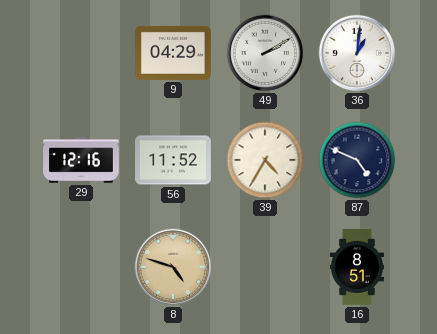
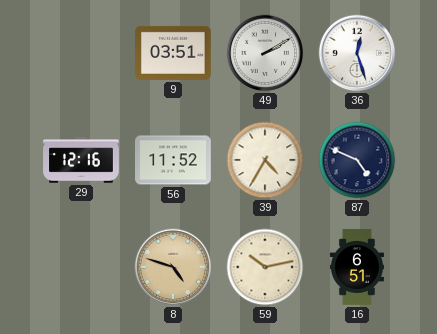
9: 04:29 -> 03:51
36: 1:01 -> 12:27
59: none -> 10:13
16: 8:51 -> 6:51
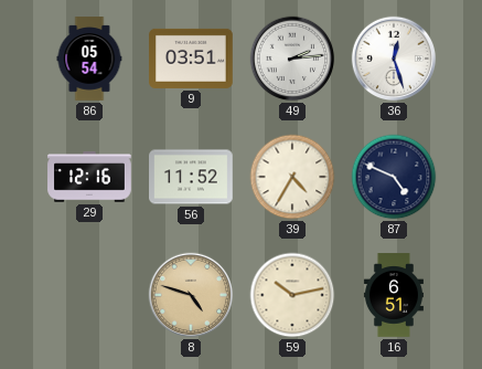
86: none -> 05:54
49: 2:10 -> 2:14
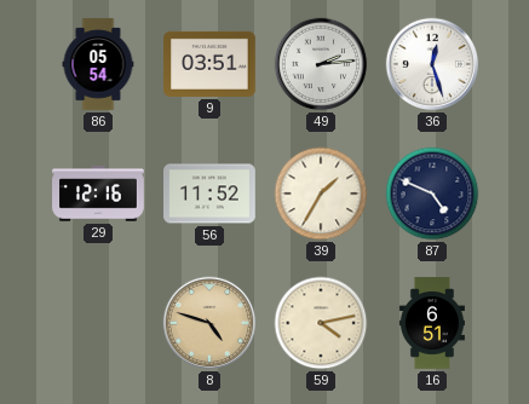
39: 4:35 -> 1:35
59: 10:13 -> 4:13
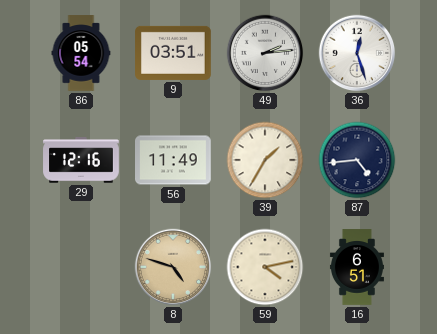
56: 11:52 -> 11:49
87: 4:49 -> 4:44
